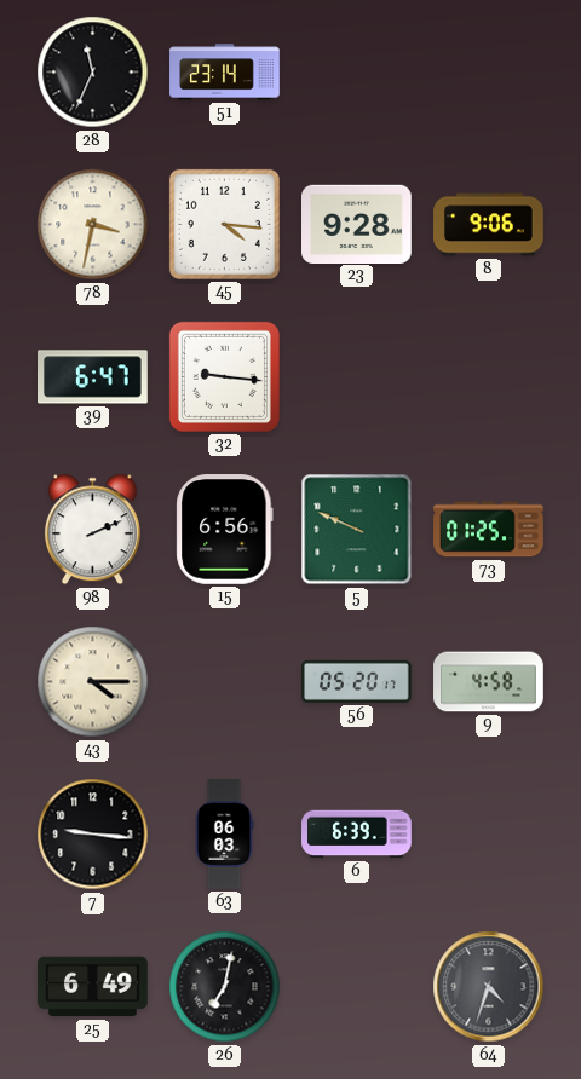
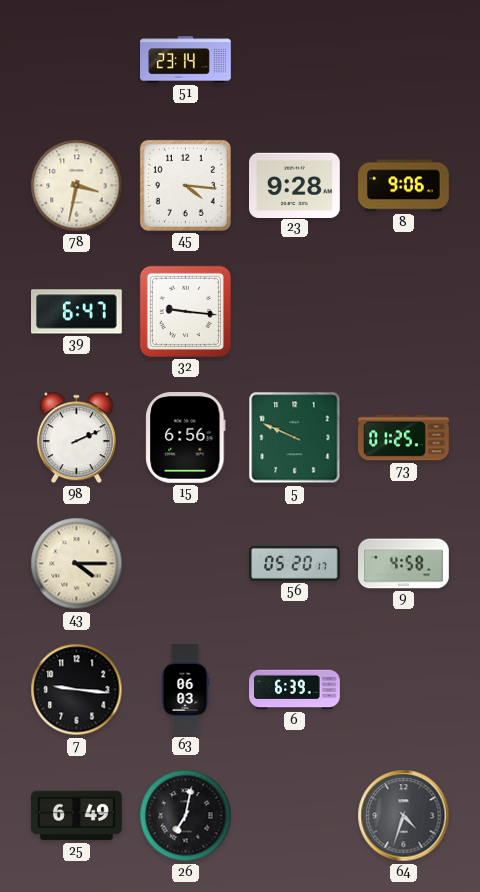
28: 11:34 -> none
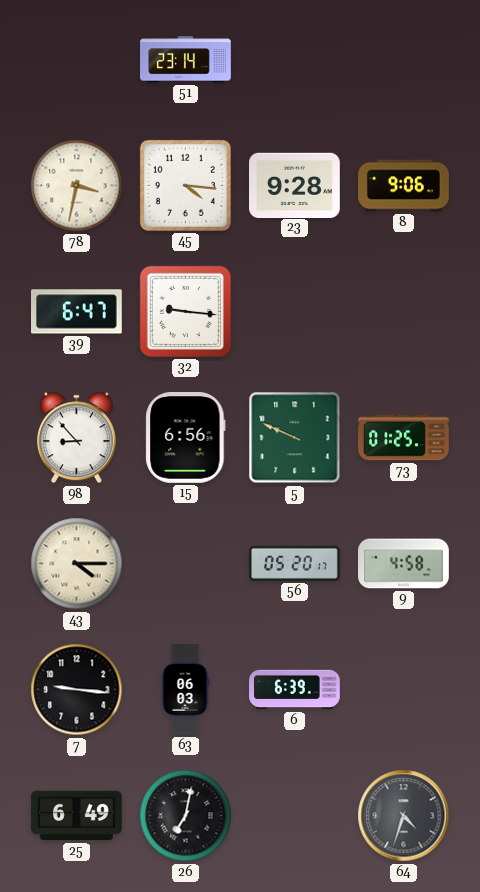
98: 2:11 -> 8:53
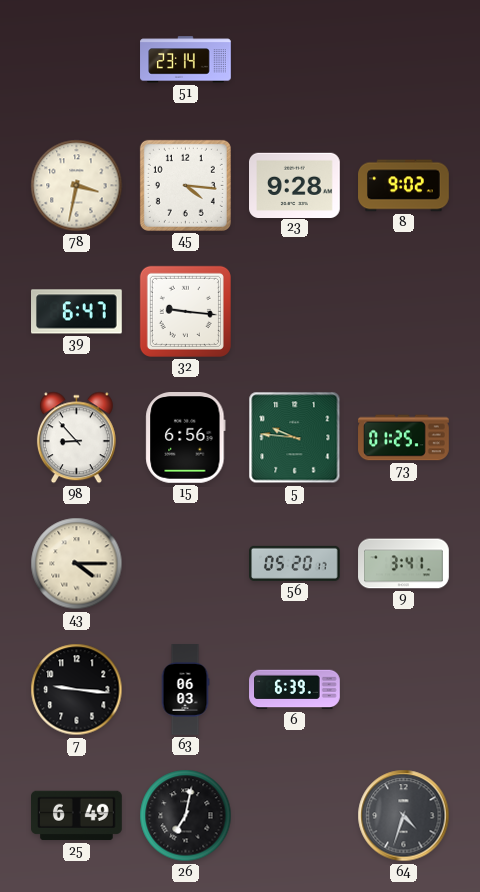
8: 9:06 -> 9:02
5: 9:49 -> 9:46
9: 4:58 -> 3:41
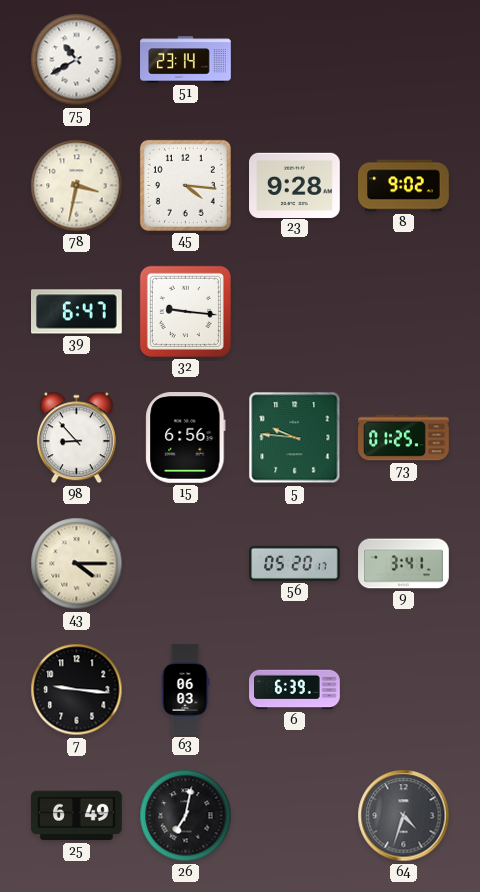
75: none -> 10:40
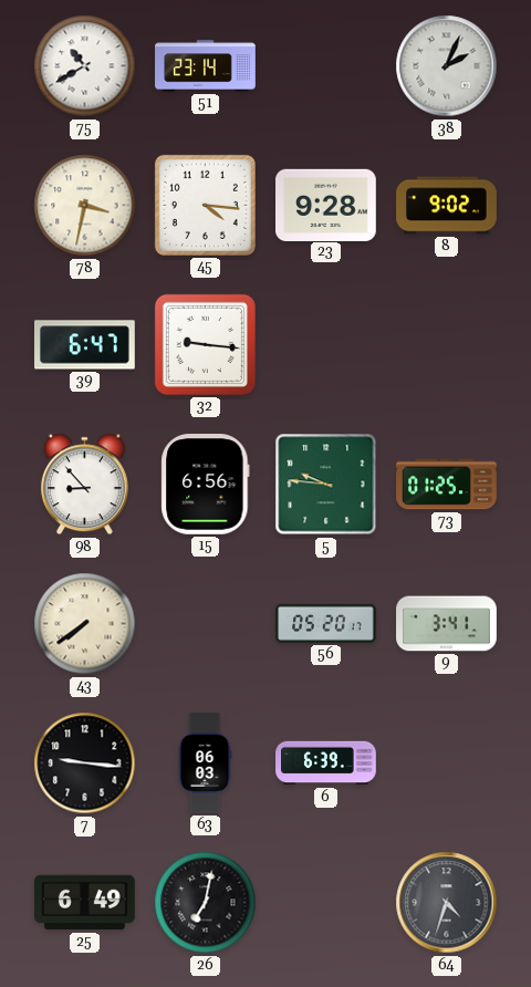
38: none -> 2:04
43: 4:15 -> 7:39
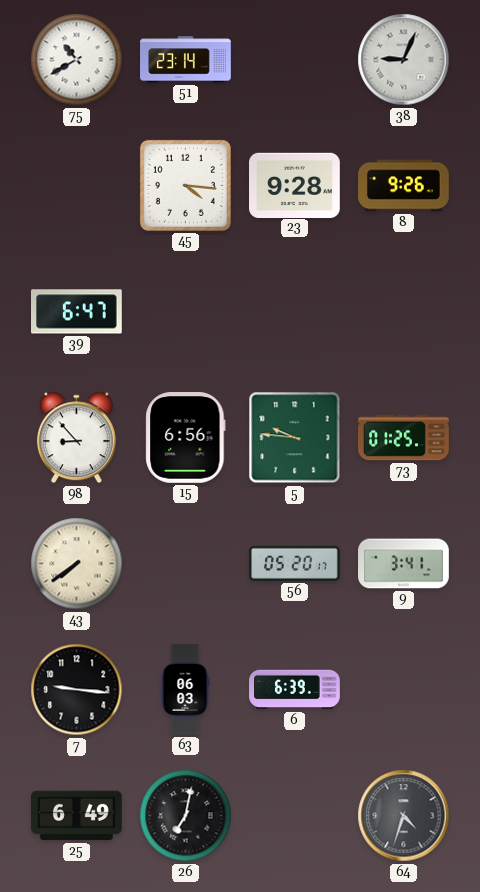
38: 2:04 -> 9:04
78: 3:32 -> none
8: 9:02 -> 9:26
32: 9:16 -> none
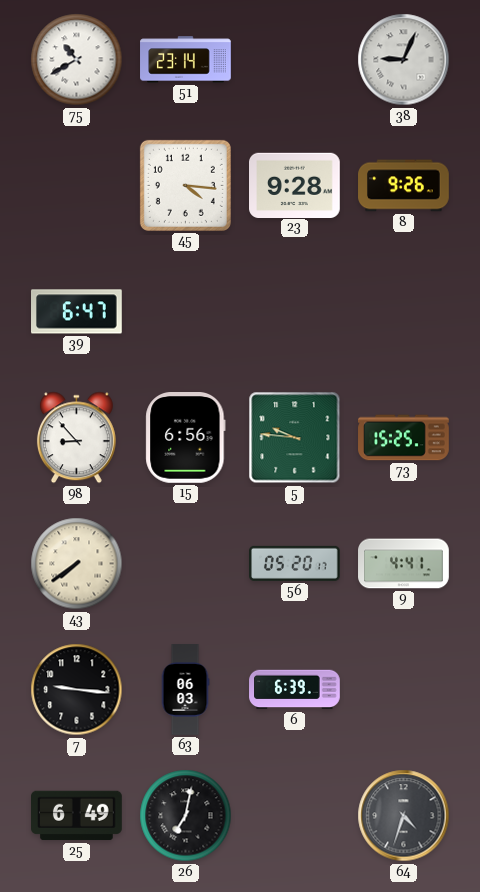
73: 01:25 -> 15:25
9: 3:41 -> 4:41
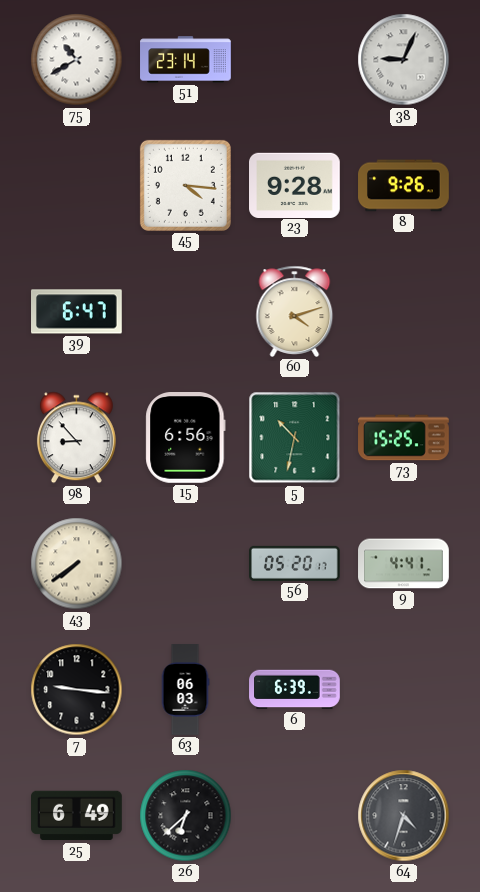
60: none -> 4:12
5: 9:46 -> 10:32
26: 7:02 -> 6:38
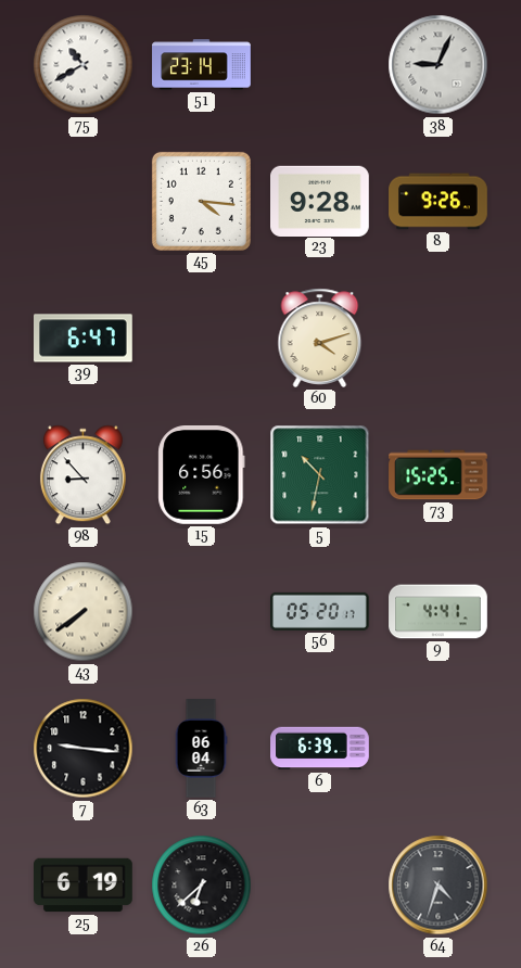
63: 06:03 -> 06:04
25: 6:49 -> 6:19
